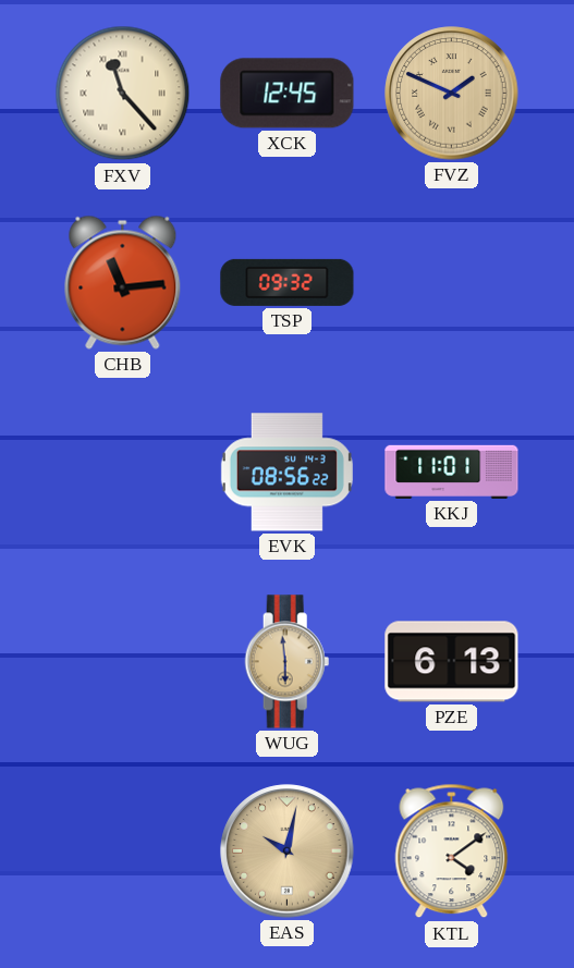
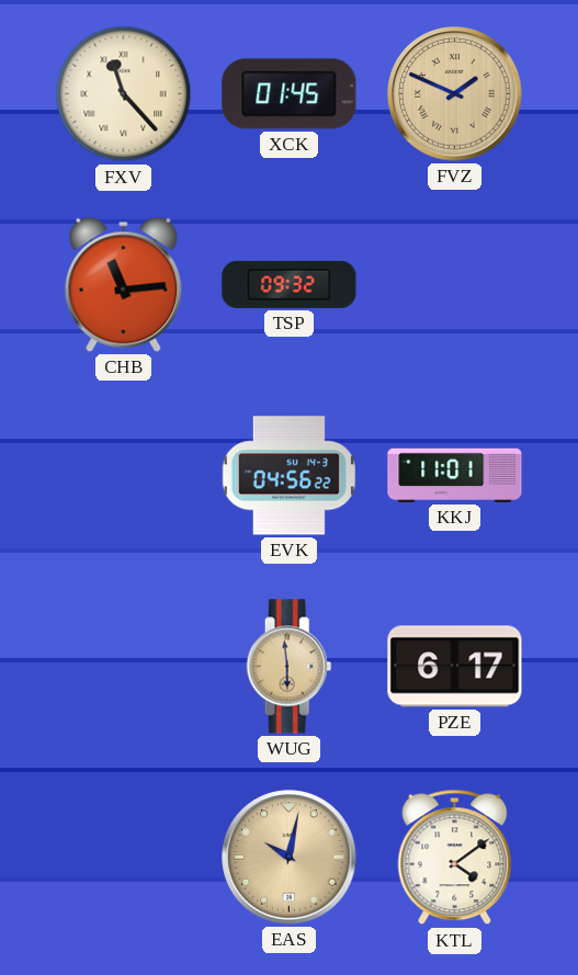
XCK: 12:45 -> 01:45
EVK: 08:56 -> 04:56
PZE: 6:13 -> 6:17
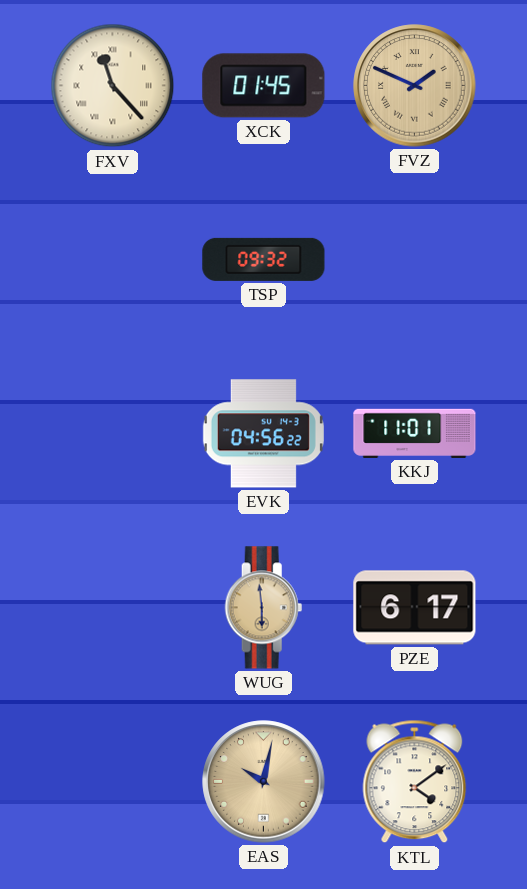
CHB: 11:14 -> none
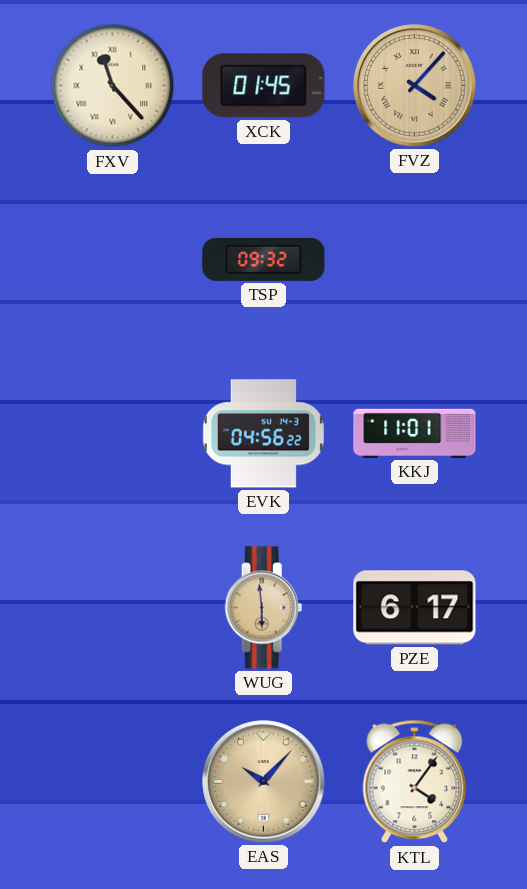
FVZ: 1:49 -> 4:07
EAS: 10:02 -> 10:07
KTL: 4:09 -> 4:06
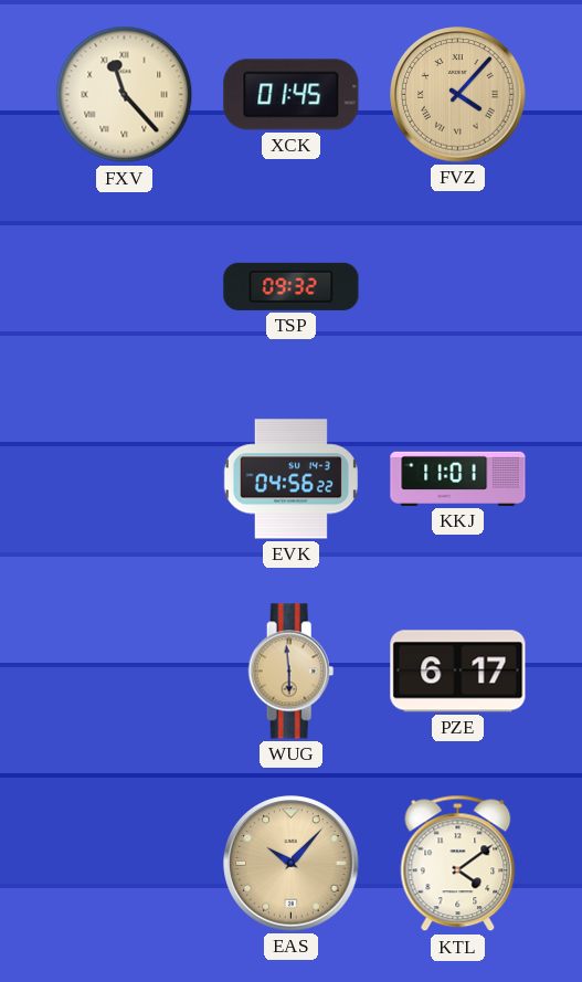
KTL: 4:06 -> 4:09
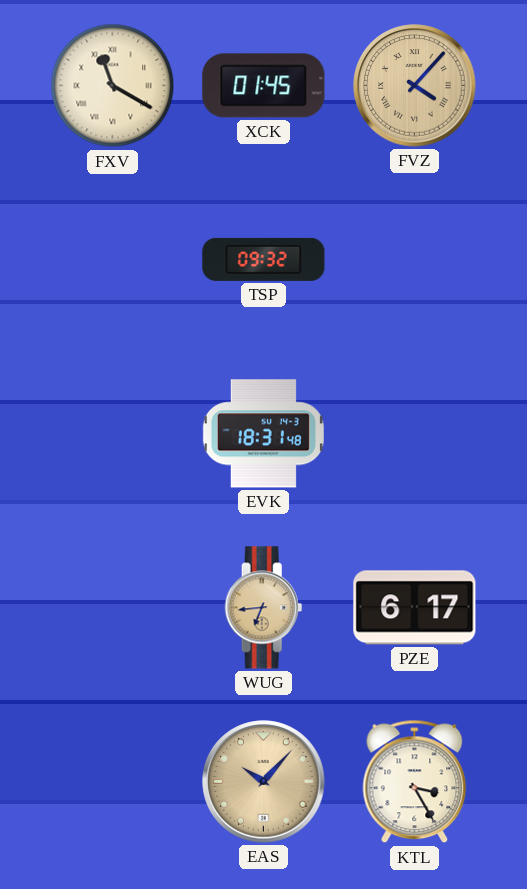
FXV: 11:23 -> 11:20
EVK: 04:56 -> 18:31
KKJ: 11:01 -> none
WUG: 5:59 -> 6:44
KTL: 4:09 -> 3:25
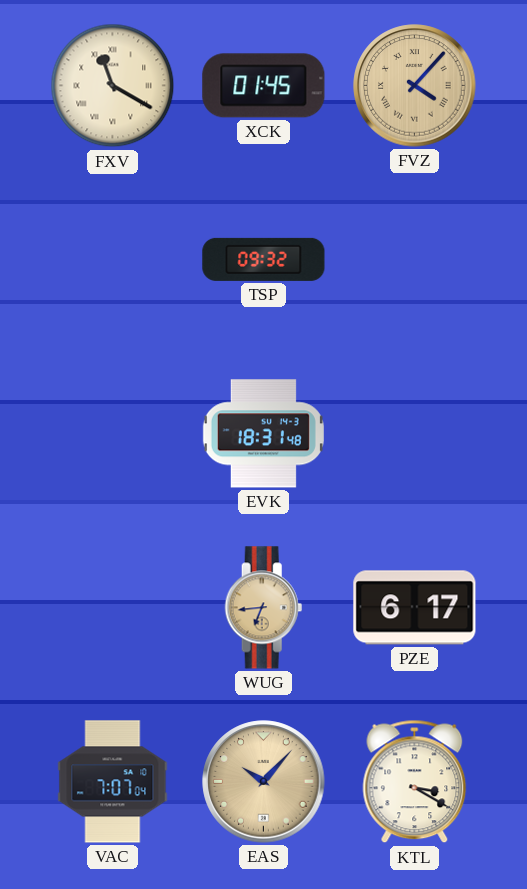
VAC: none -> 7:07
KTL: 3:25 -> 3:20
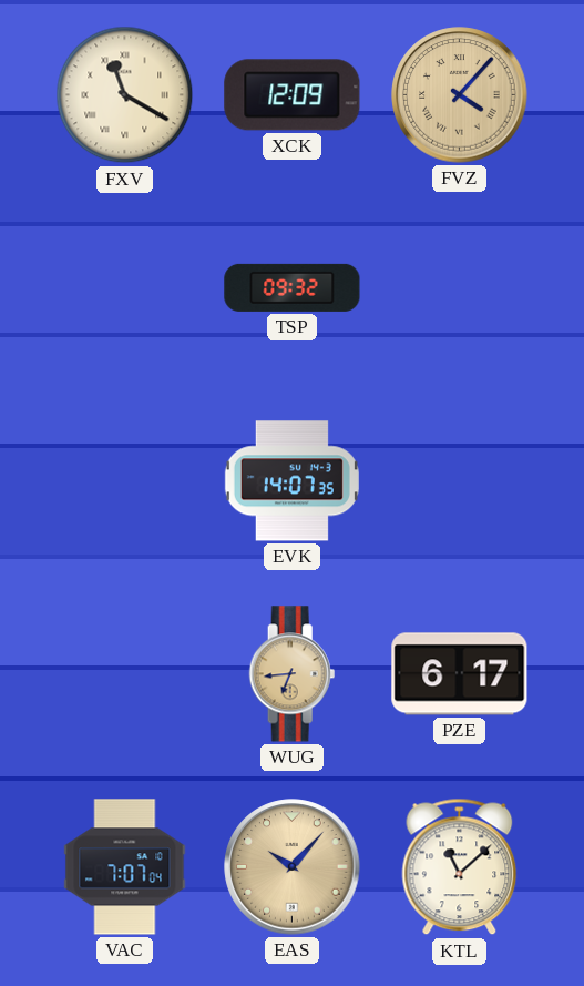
XCK: 01:45 -> 12:09
EVK: 18:31 -> 14:07
KTL: 3:20 -> 11:08
